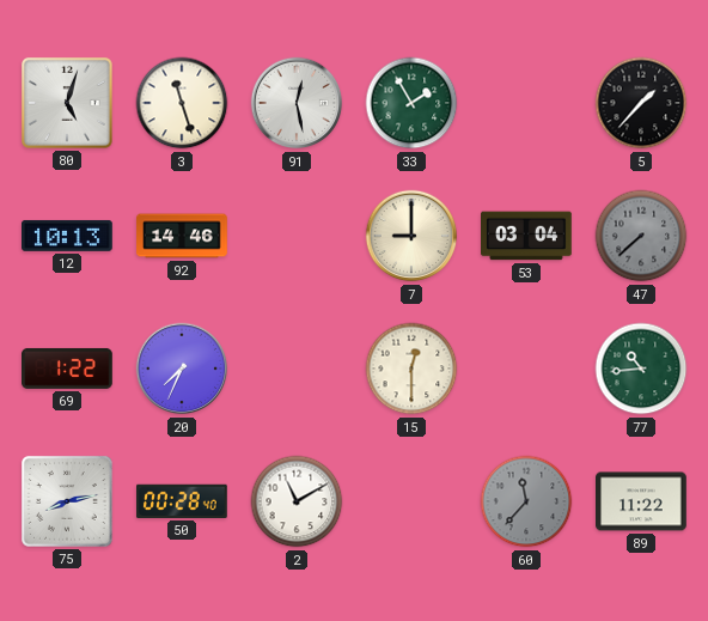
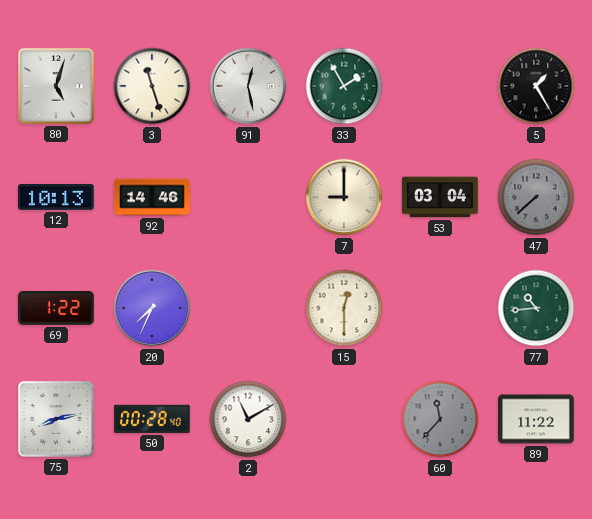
5: 1:37 -> 1:25
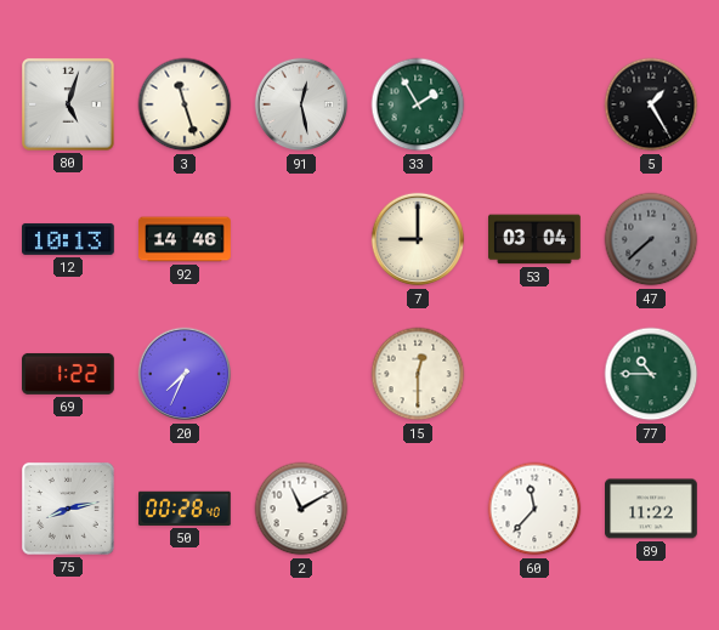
77: 10:44 -> 10:45
60 dial: grey -> white
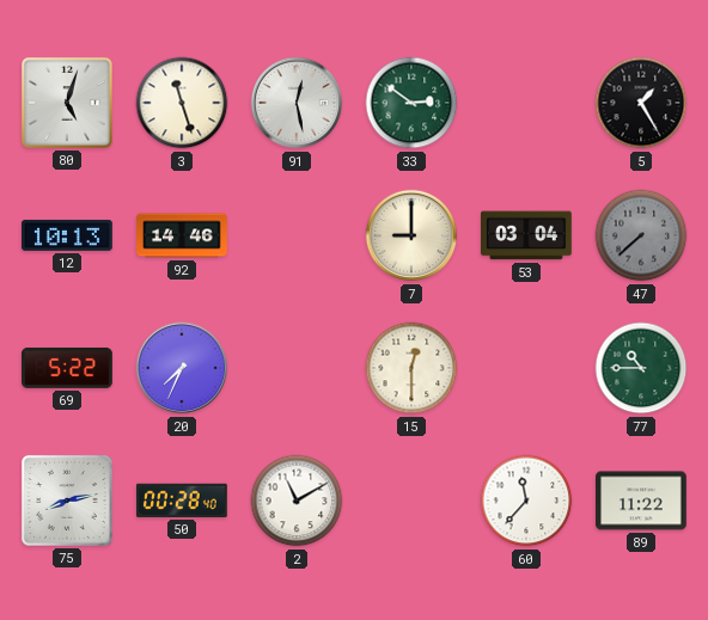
33: 1:55 -> 2:51
69: 1:22 -> 5:22
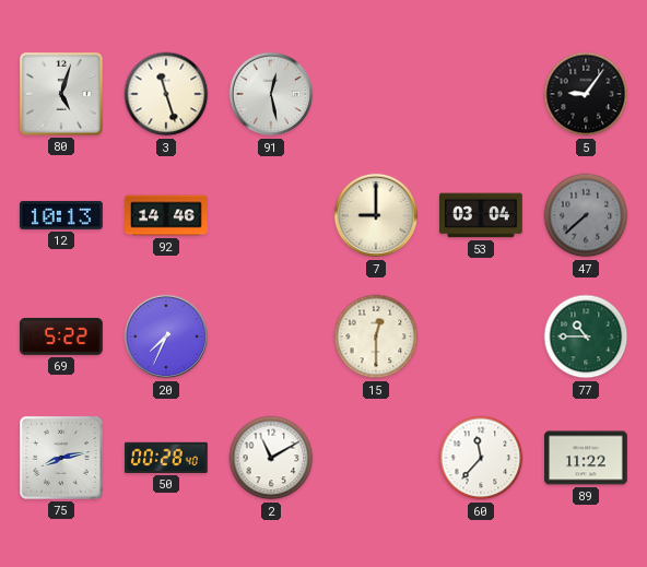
33: 2:51 -> none
5: 1:25 -> 9:06
